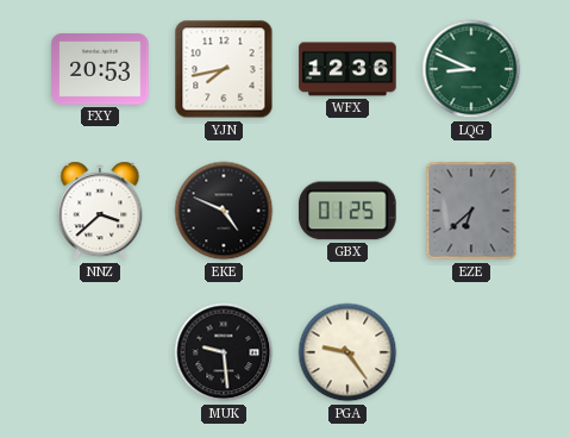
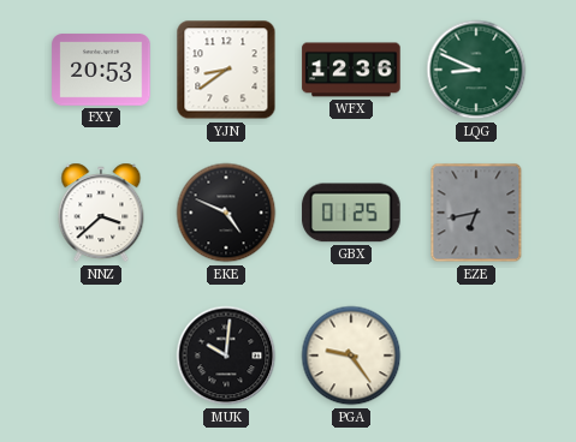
YJN: 7:43 -> 8:39
EZE: 6:38 -> 6:43
MUK: 9:29 -> 10:01
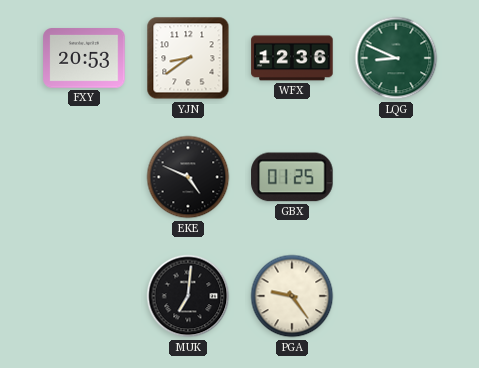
NNZ: 3:38 -> none
EZE: 6:43 -> none
MUK: 10:01 -> 7:01
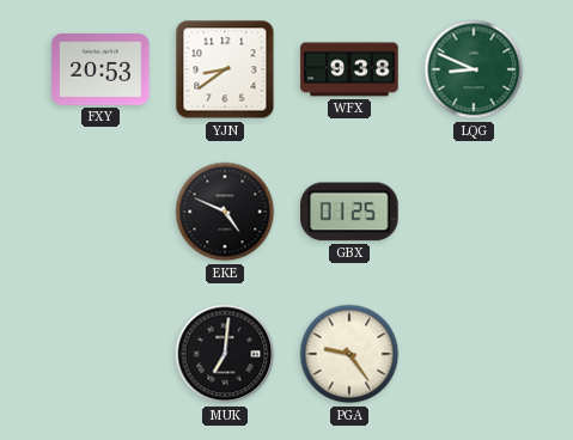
WFX: 12:36 -> 9:38
